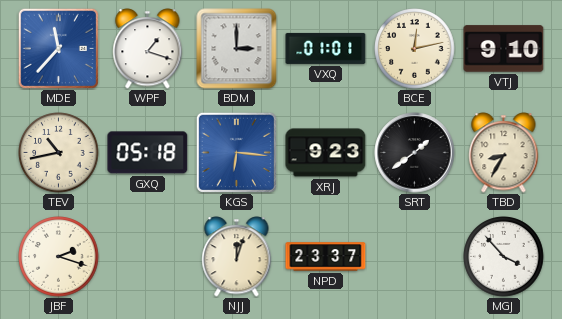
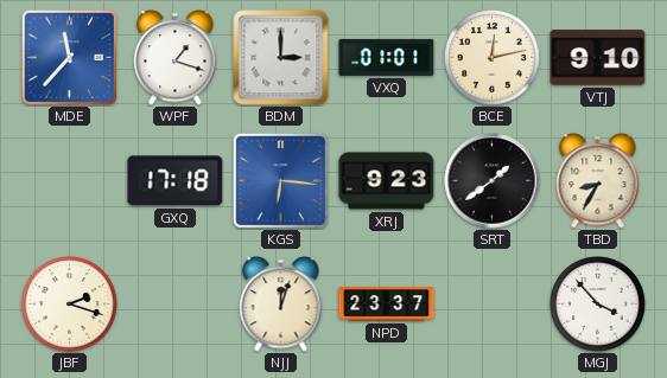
TEV: 10:43 -> none
GXQ: 05:18 -> 17:18
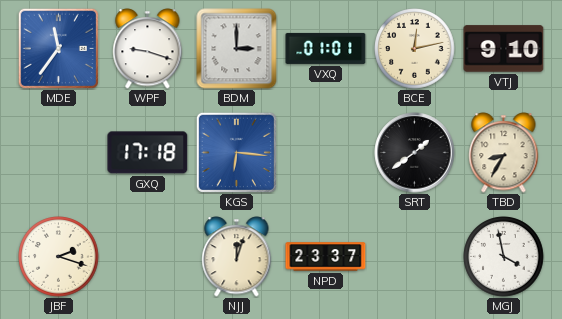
MDE: 11:37 -> 11:36
WPF: 1:18 -> 9:18
XRJ: 9:23 -> none
MGJ: 3:53 -> 3:58
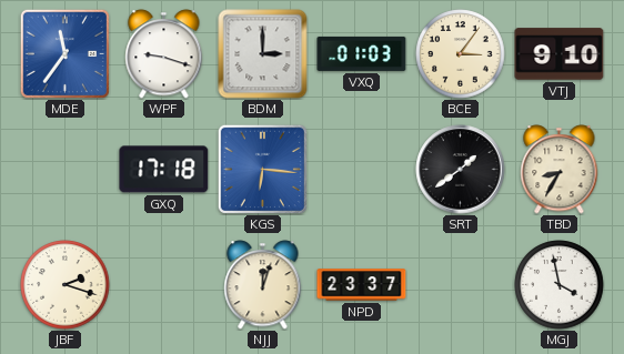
VXQ: 01:01 -> 01:03
BCE: 12:13 -> 3:06
